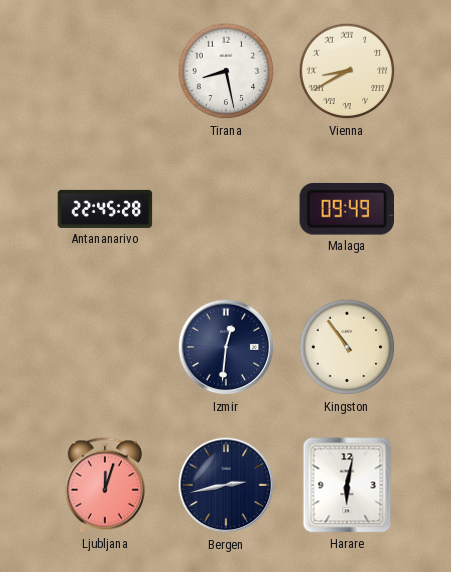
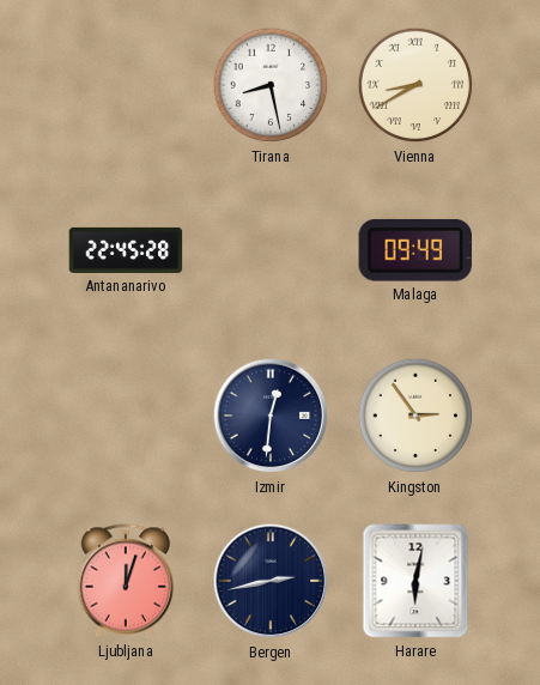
Kingston: 10:54 -> 2:54
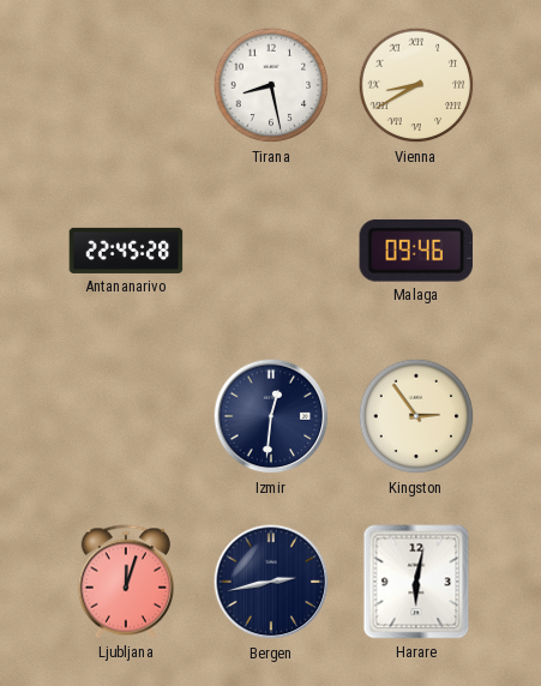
Malaga: 09:49 -> 09:46
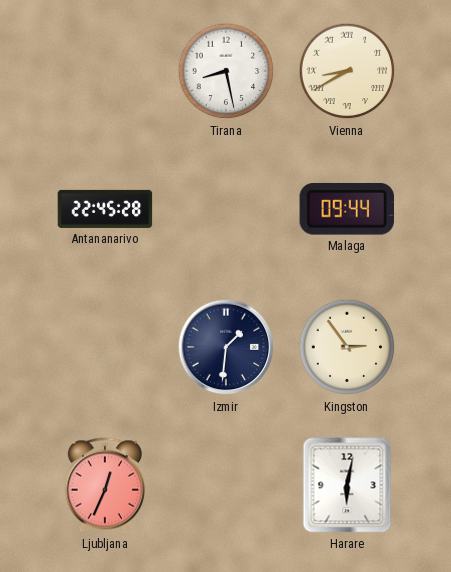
Malaga: 09:46 -> 09:44
Izmir: 12:31 -> 1:31
Ljubljana: 12:03 -> 12:34
Bergen: 2:43 -> none
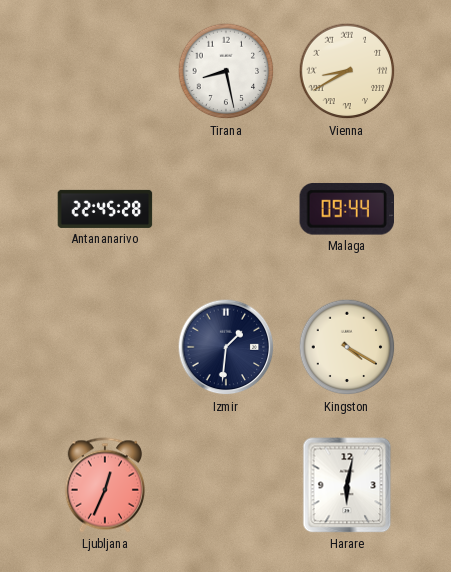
Kingston: 2:54 -> 4:20
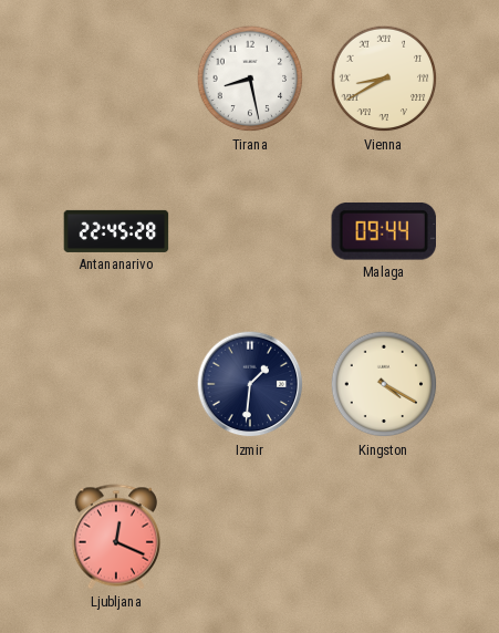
Ljubljana: 12:34 -> 12:19
Harare: 6:02 -> none
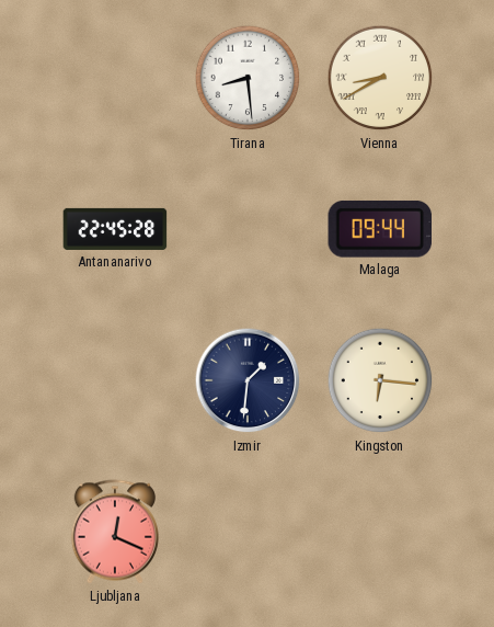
Tirana: 8:28 -> 8:29
Kingston: 4:20 -> 6:16
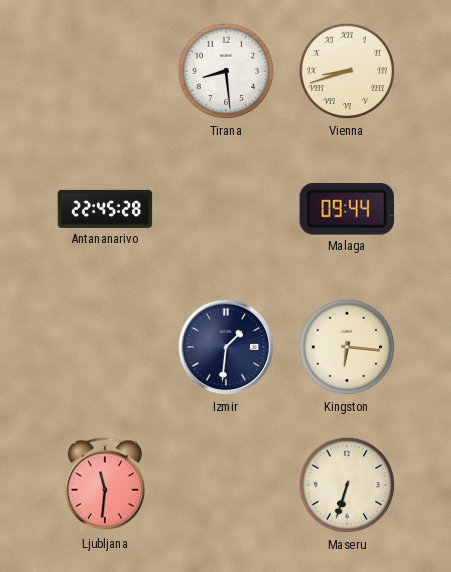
Vienna: 8:40 -> 8:42
Ljubljana: 12:19 -> 11:31
Maseru: none -> 6:33
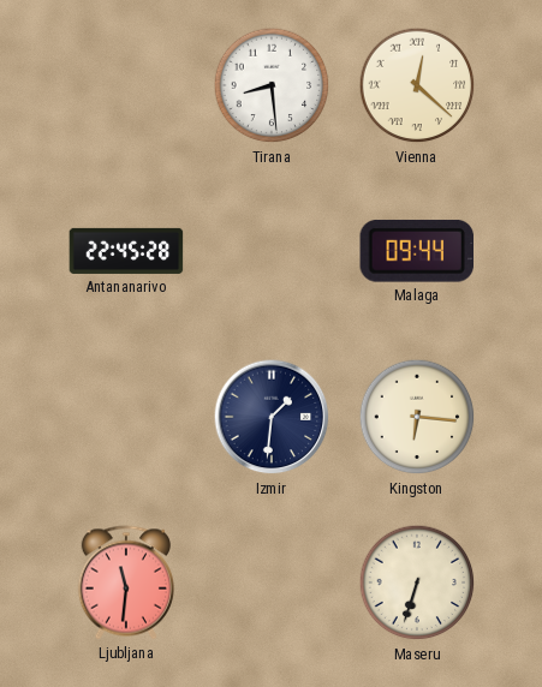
Vienna: 8:42 -> 12:22
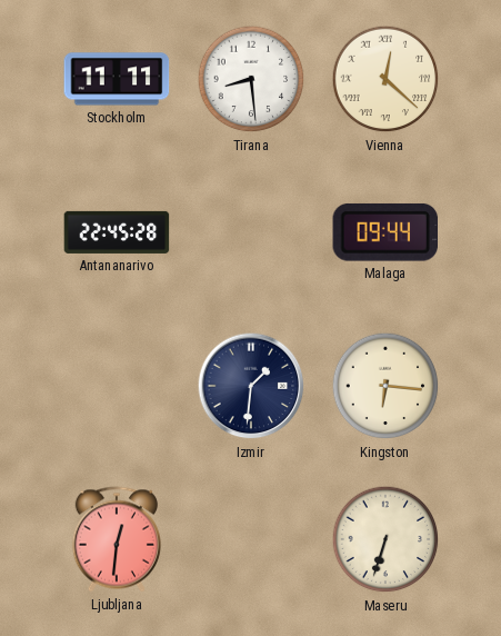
Stockholm: none -> 11:11
Ljubljana: 11:31 -> 12:31
